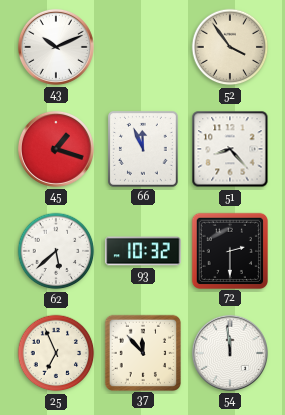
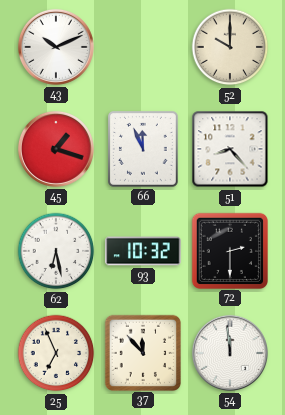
52: 3:54 -> 10:00
62: 5:38 -> 6:28
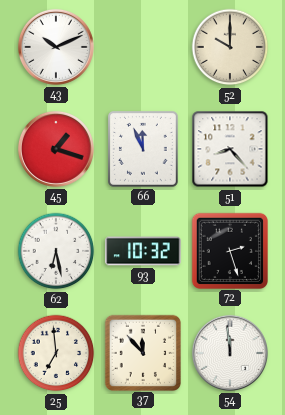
72: 2:30 -> 2:27
25: 6:56 -> 6:59
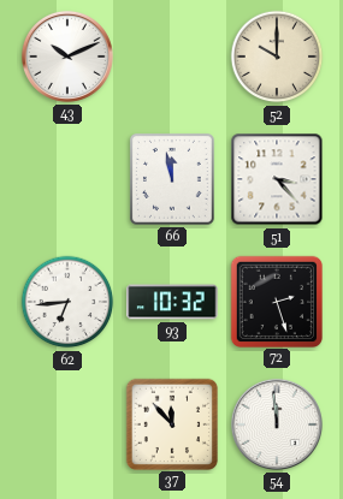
45: 1:18 -> none
66: 11:56 -> 11:58
51: 8:23 -> 3:23
62: 6:28 -> 6:44
25: 6:59 -> none
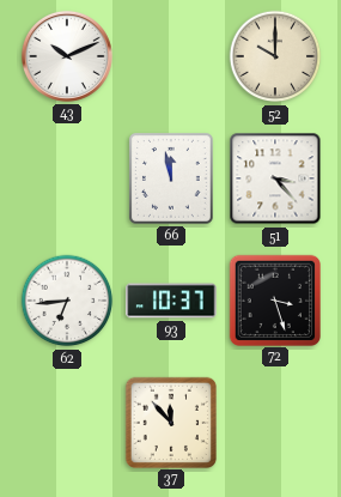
93: 10:32 -> 10:37
72: 2:27 -> 3:27
54: 11:59 -> none
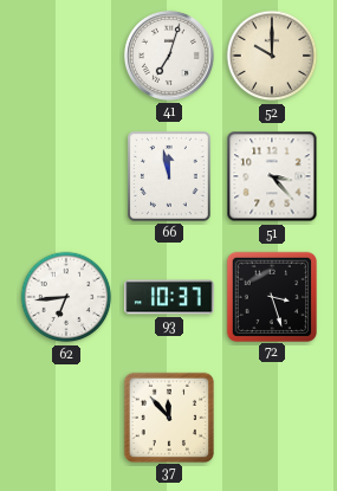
43: 10:11 -> none
41: none -> 7:03
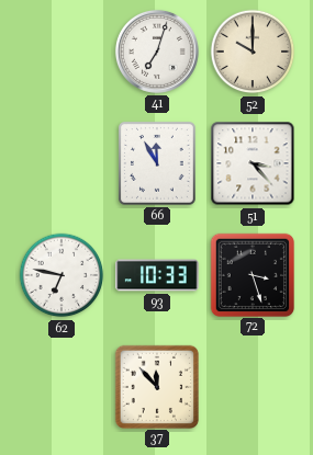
66: 11:58 -> 11:55
62: 6:44 -> 6:47
93: 10:37 -> 10:33
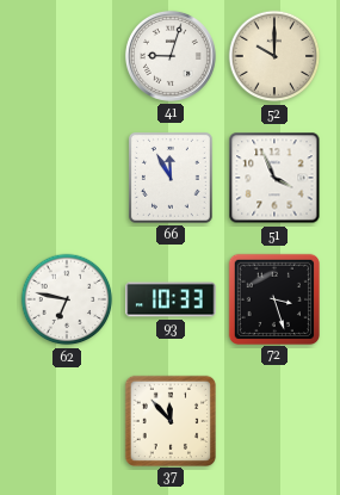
41: 7:03 -> 9:03
51: 3:23 -> 3:56
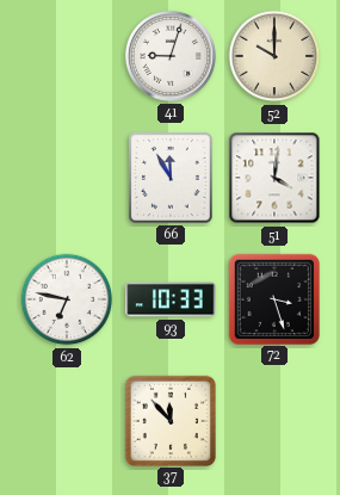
51: 3:56 -> 4:01
